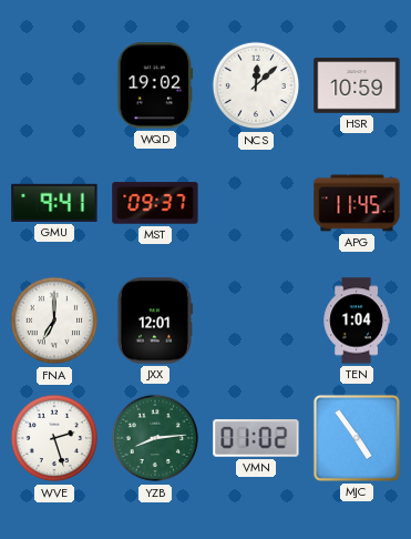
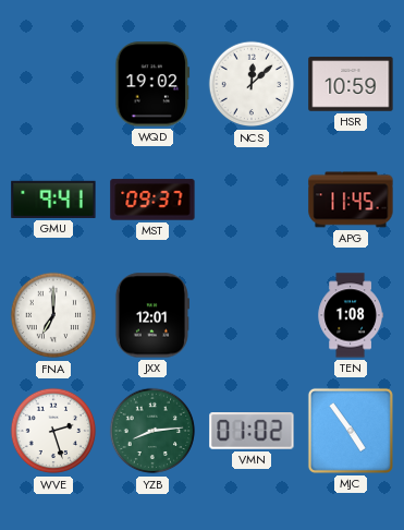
TEN: 1:04 -> 1:08
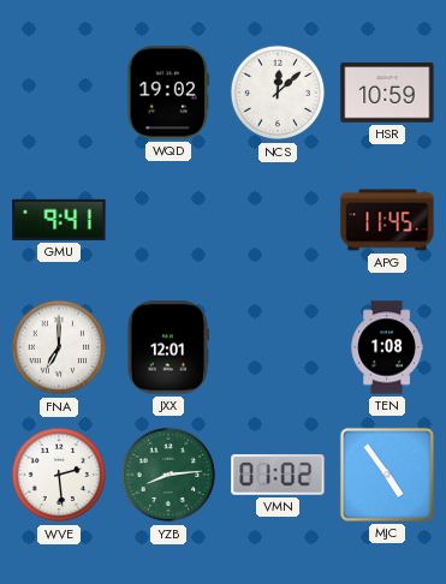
MST: 09:37 -> none
WVE: 2:27 -> 2:29
